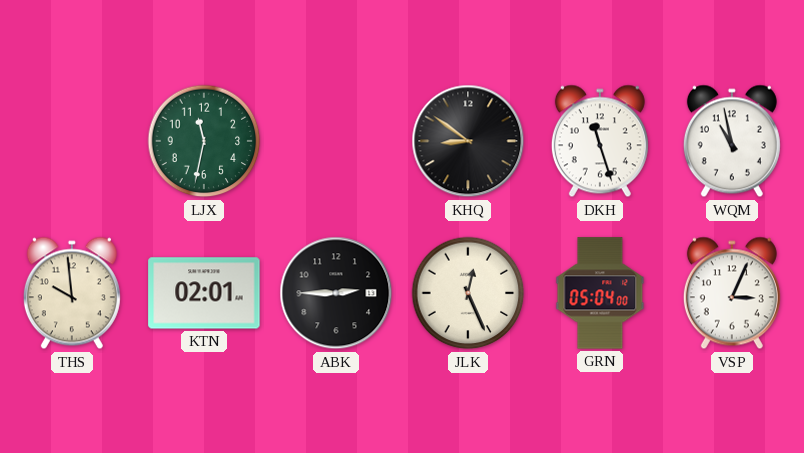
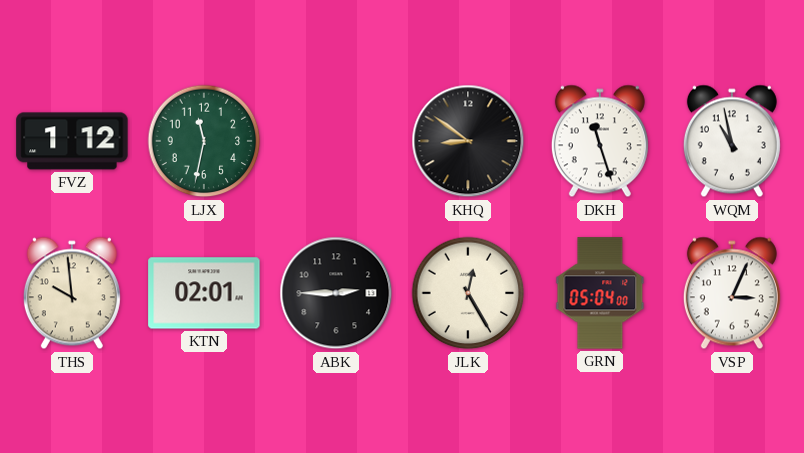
FVZ: none -> 1:12
JLK: 12:26 -> 12:25
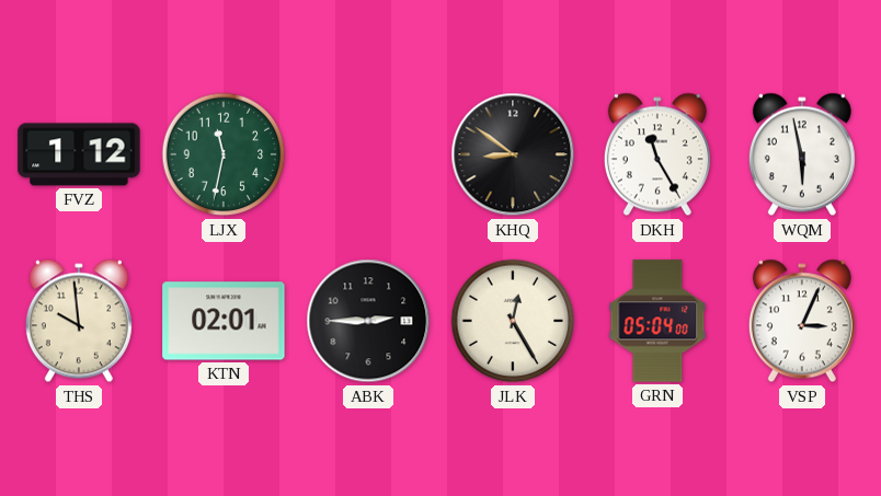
DKH: 11:27 -> 11:25
WQM: 10:58 -> 5:58
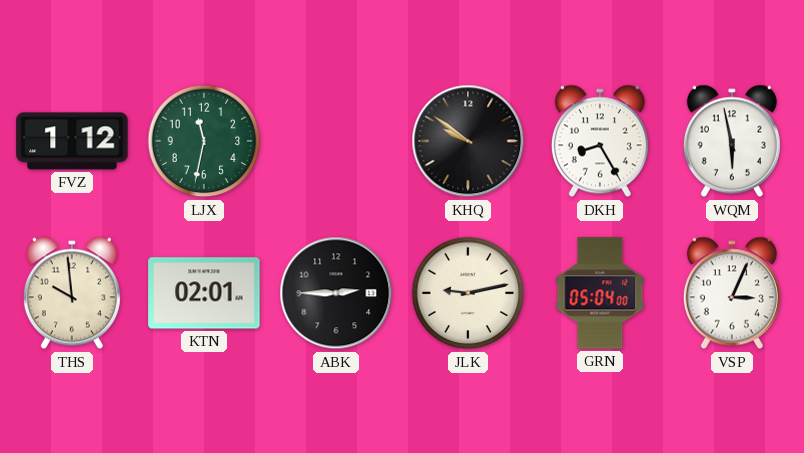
KHQ: 8:51 -> 9:51
DKH: 11:25 -> 8:25
JLK: 12:25 -> 9:13
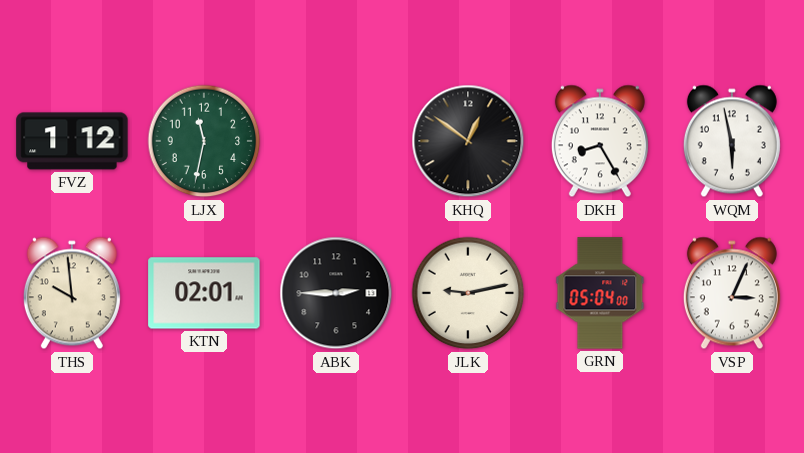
KHQ: 9:51 -> 12:51
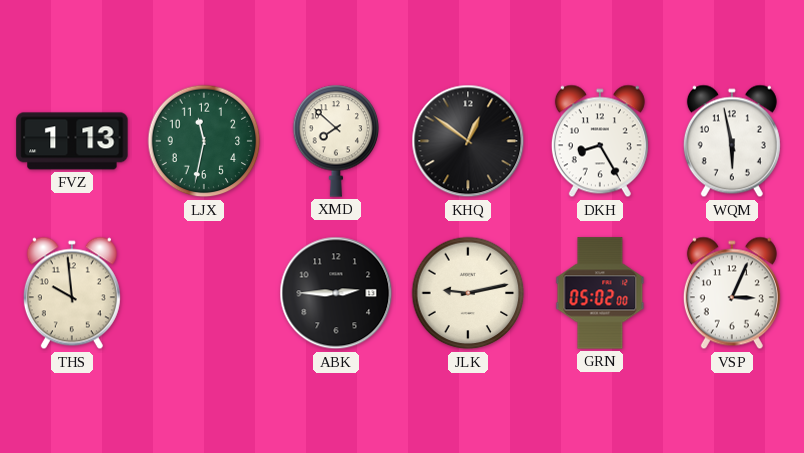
FVZ: 1:12 -> 1:13
XMD: none -> 7:52
KTN: 02:01 -> none
GRN: 05:04 -> 05:02
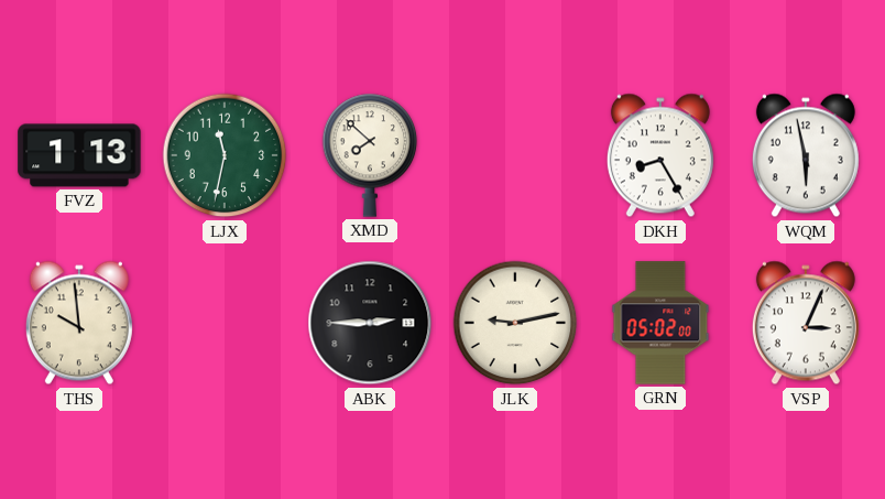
KHQ: 12:51 -> none
